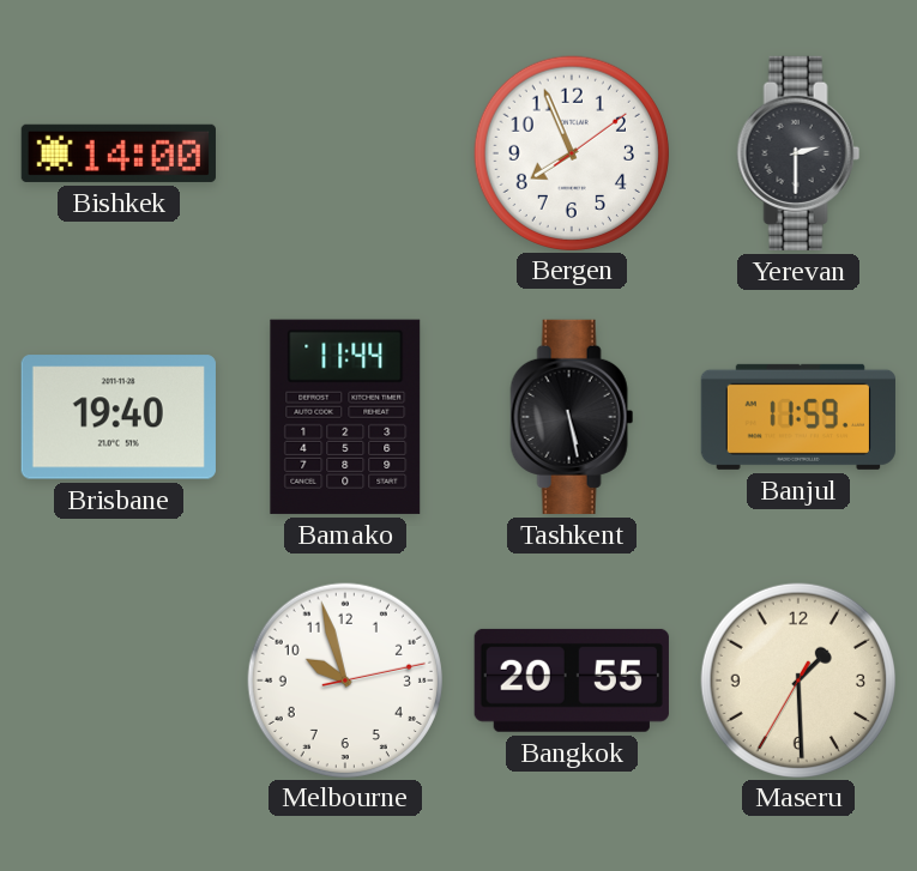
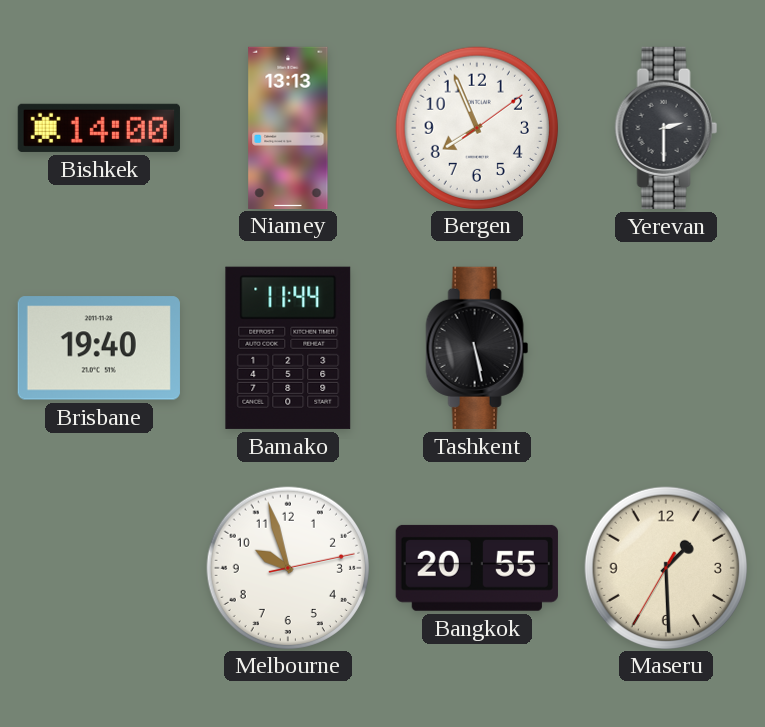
Niamey: none -> 13:13
Banjul: 11:59 -> none
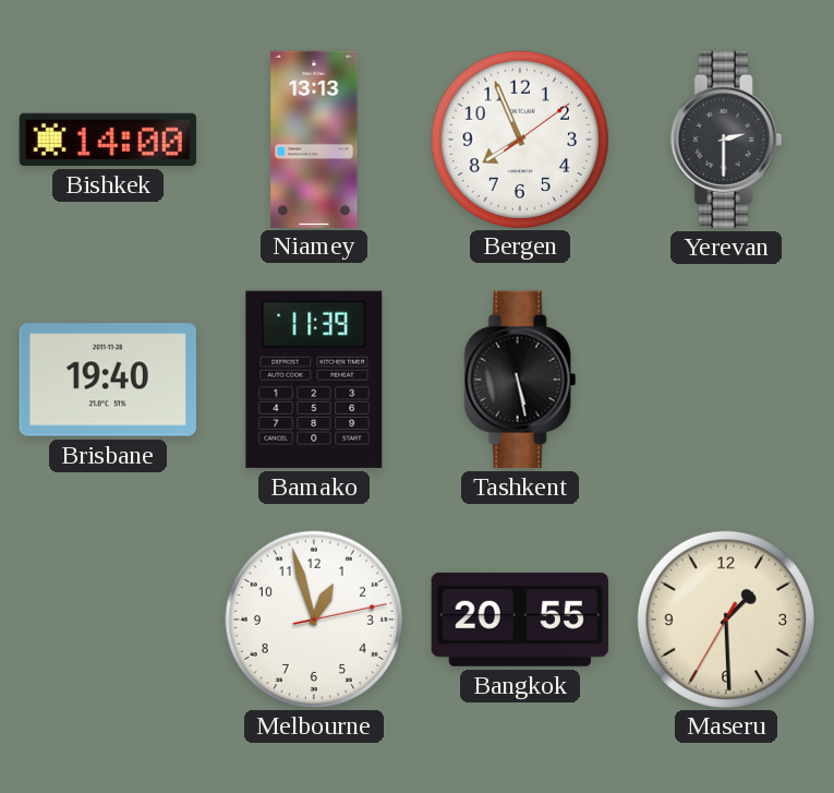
Bamako: 11:44 -> 11:39
Melbourne: 9:57 -> 12:57
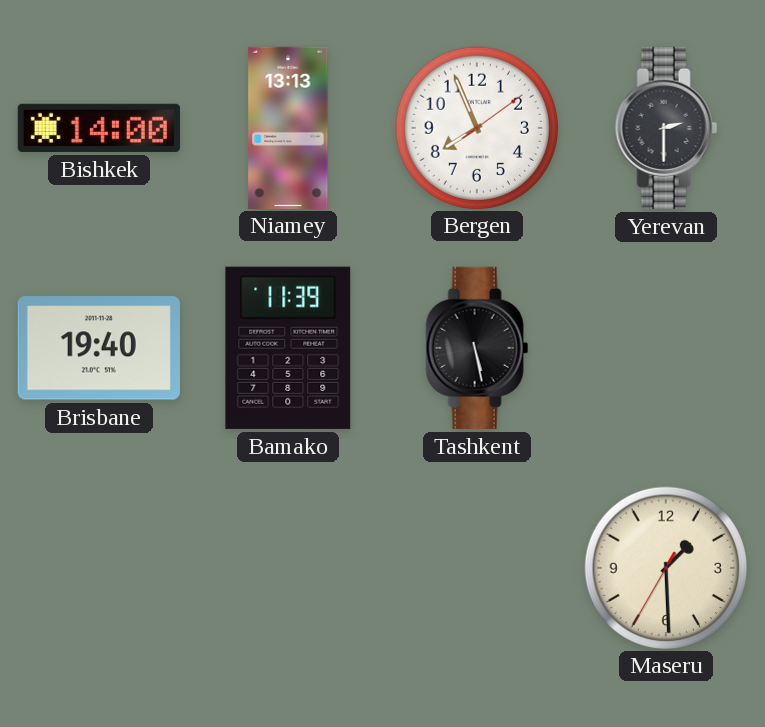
Melbourne: 12:57 -> none
Bangkok: 20:55 -> none
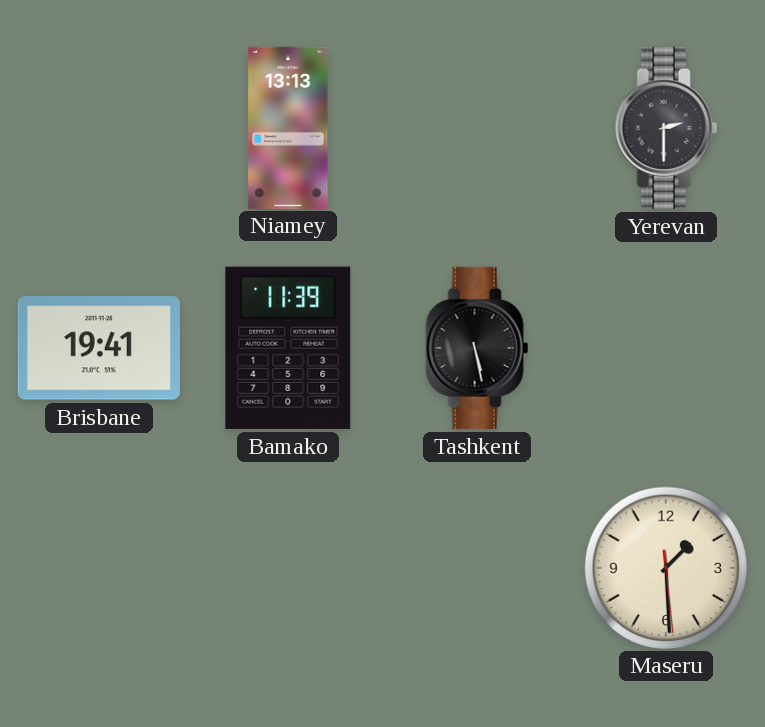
Bishkek: 14:00 -> none
Bergen: 7:56 -> none
Brisbane: 19:40 -> 19:41
Maseru: 1:29:35 -> 1:29:29
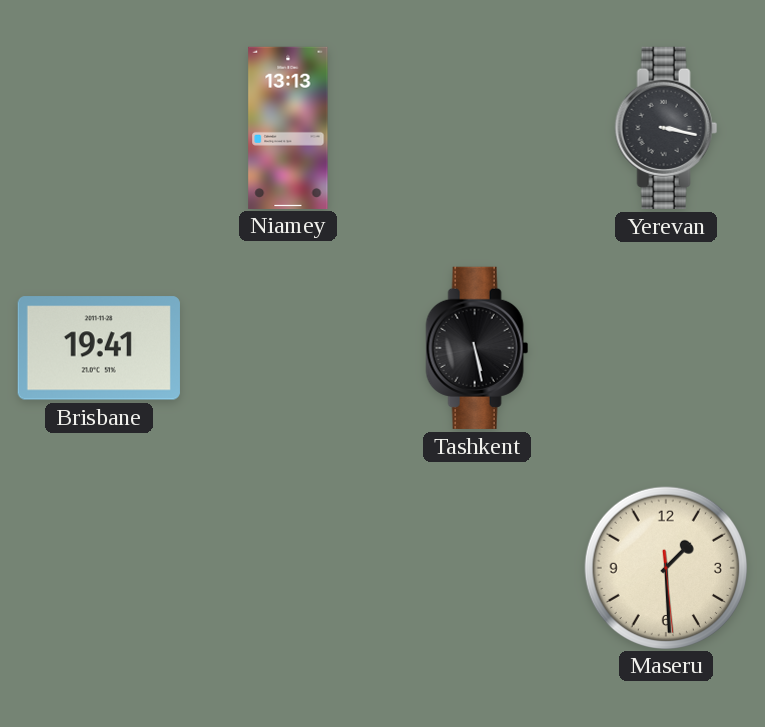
Yerevan: 2:30 -> 3:17
Bamako: 11:39 -> none
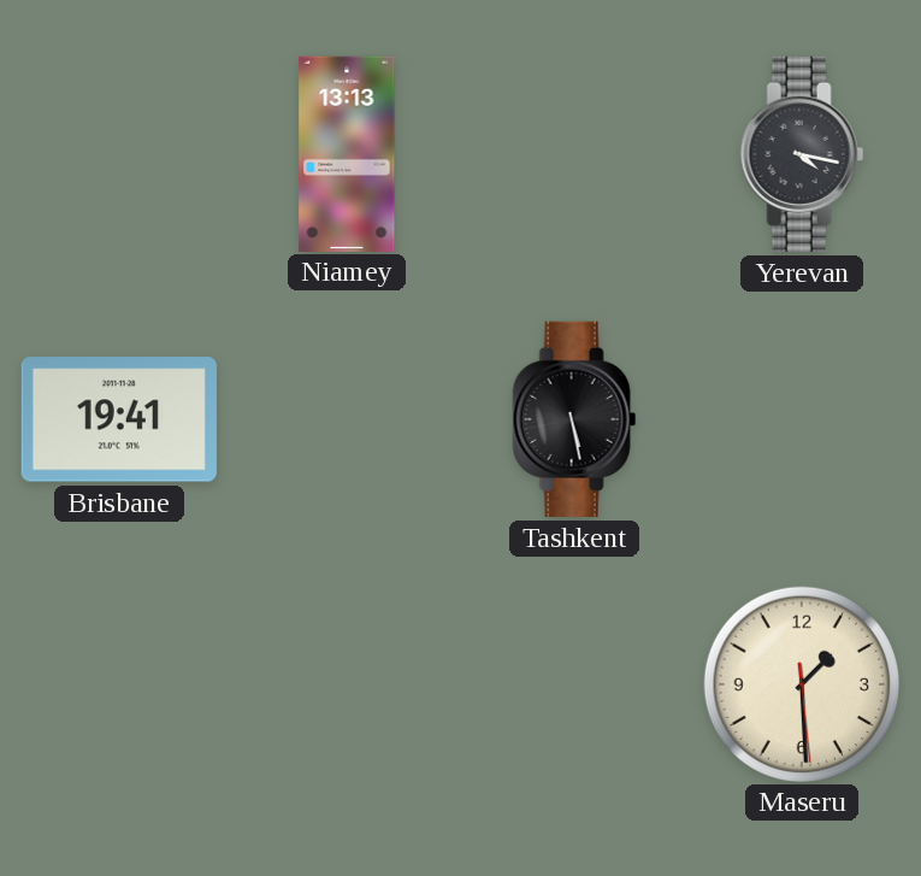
Yerevan: 3:17 -> 4:17
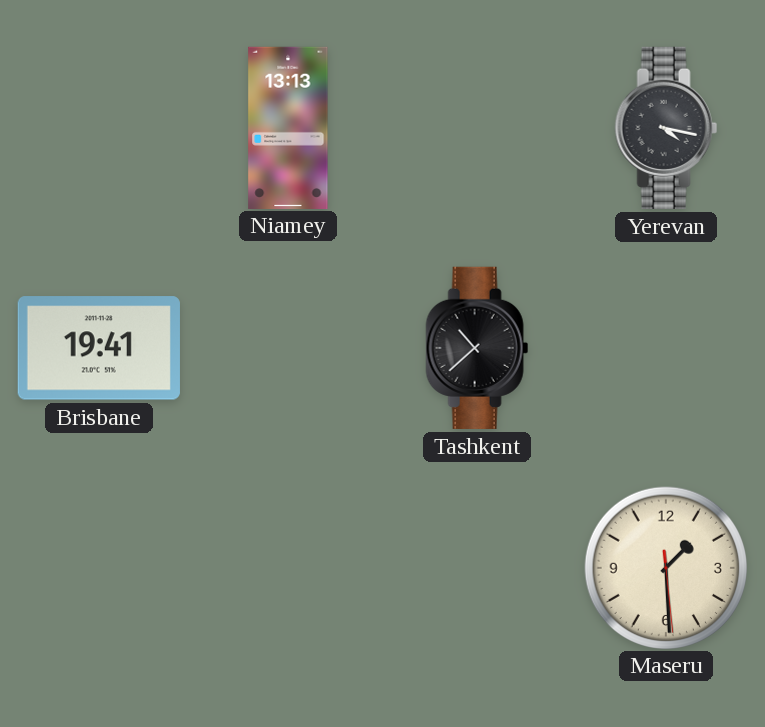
Tashkent: 5:28 -> 10:38
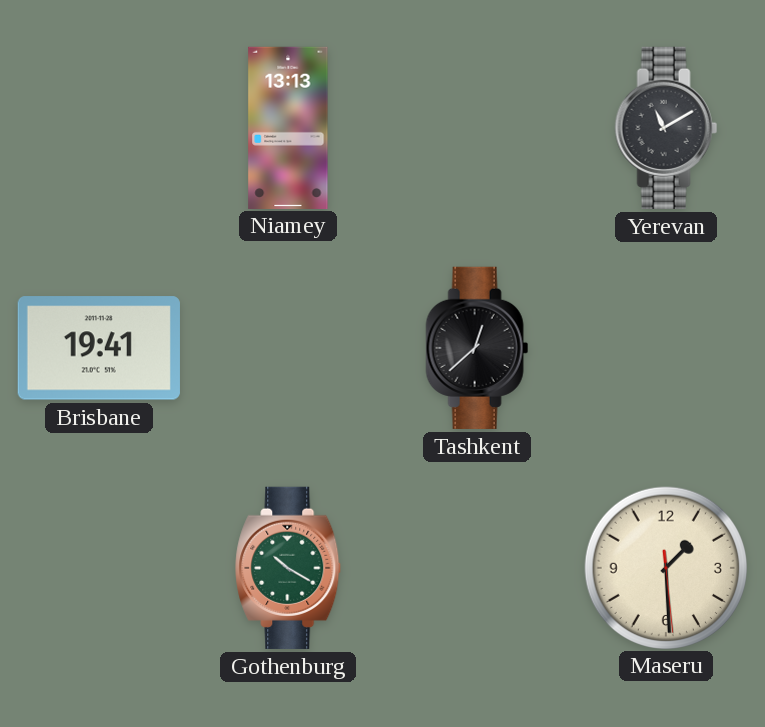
Yerevan: 4:17 -> 11:10
Tashkent: 10:38 -> 12:38
Gothenburg: none -> 10:20
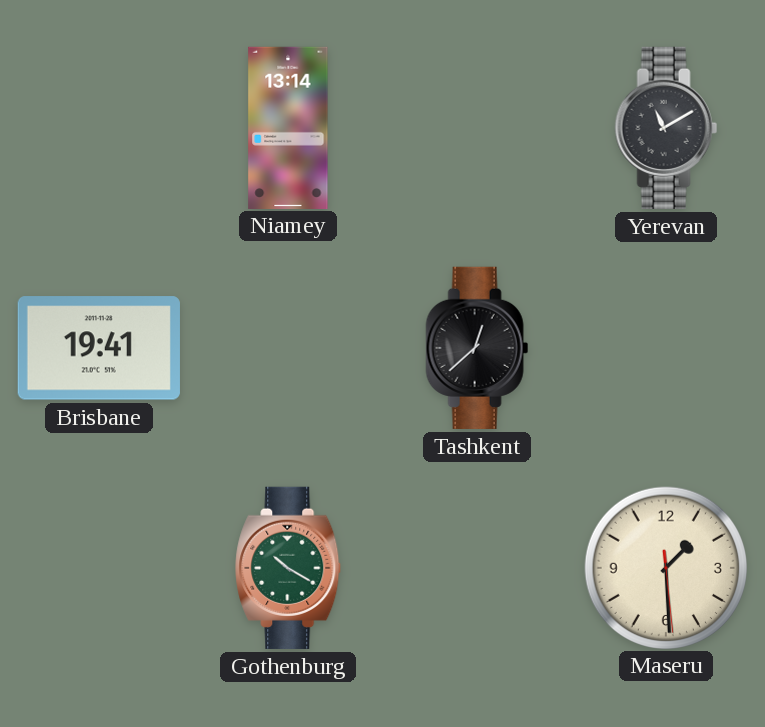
Niamey: 13:13 -> 13:14
